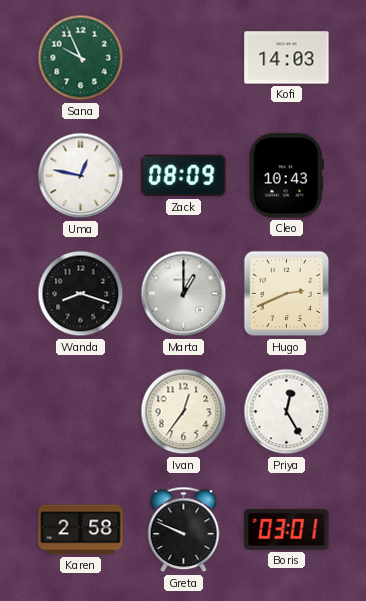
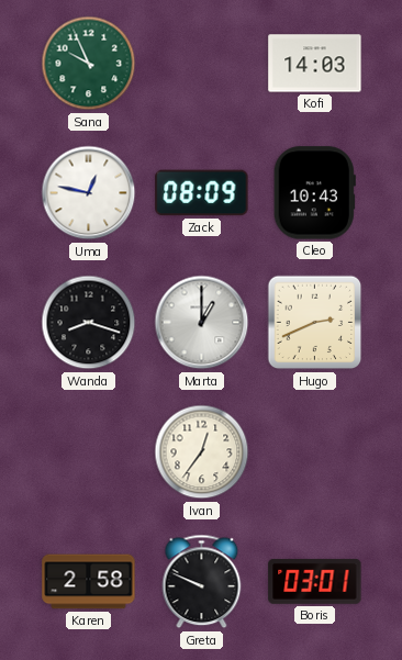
Priya: 12:25 -> none
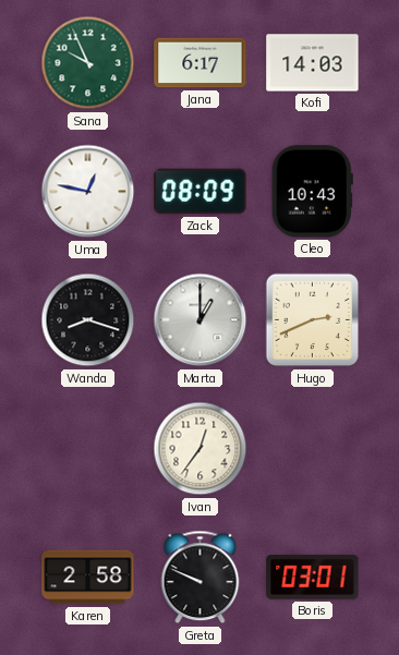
Jana: none -> 6:17
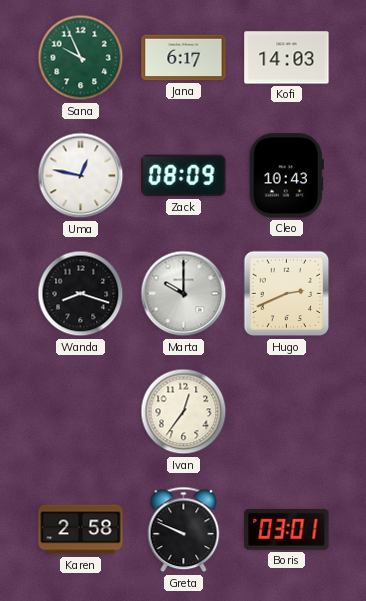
Marta: 1:00 -> 10:00
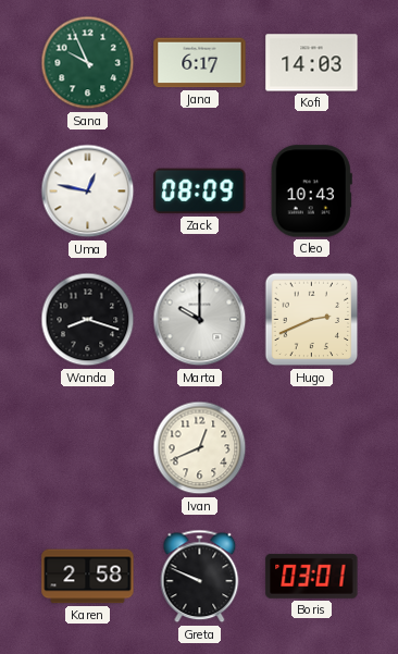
Ivan: 12:36 -> 12:41
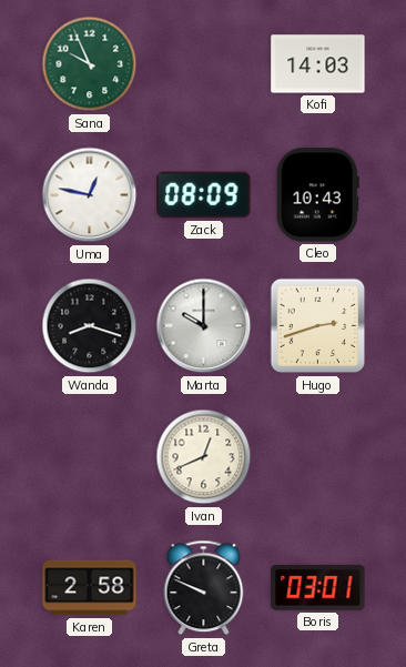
Jana: 6:17 -> none
Hugo: 2:41 -> 2:42
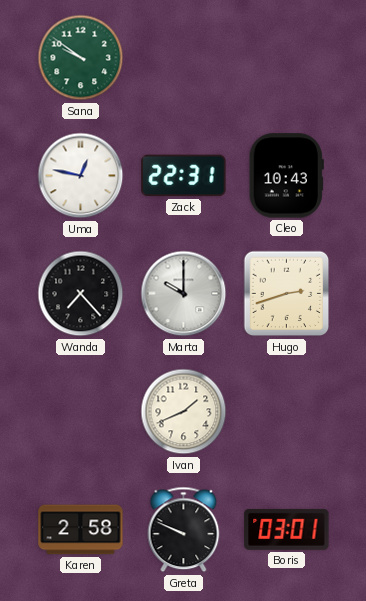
Sana: 9:56 -> 9:51
Kofi: 14:03 -> none
Zack: 08:09 -> 22:31
Wanda: 8:18 -> 7:23
Ivan: 12:41 -> 1:41
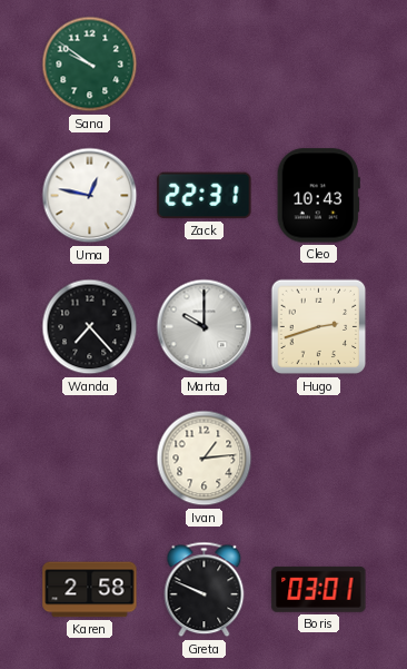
Ivan: 1:41 -> 1:14
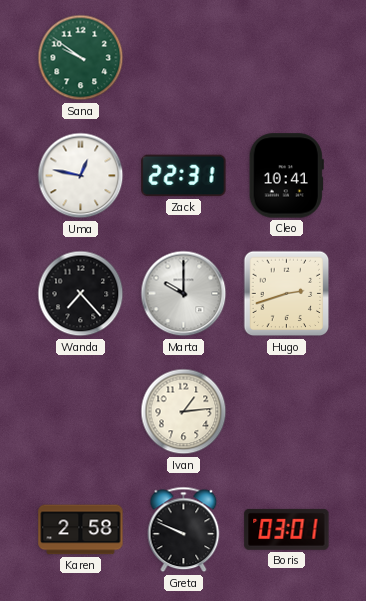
Cleo: 10:43 -> 10:41
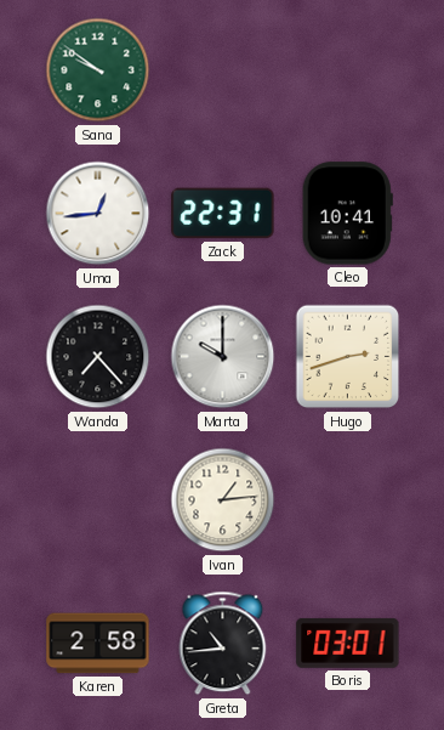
Uma: 12:47 -> 12:44
Greta: 9:49 -> 10:44
